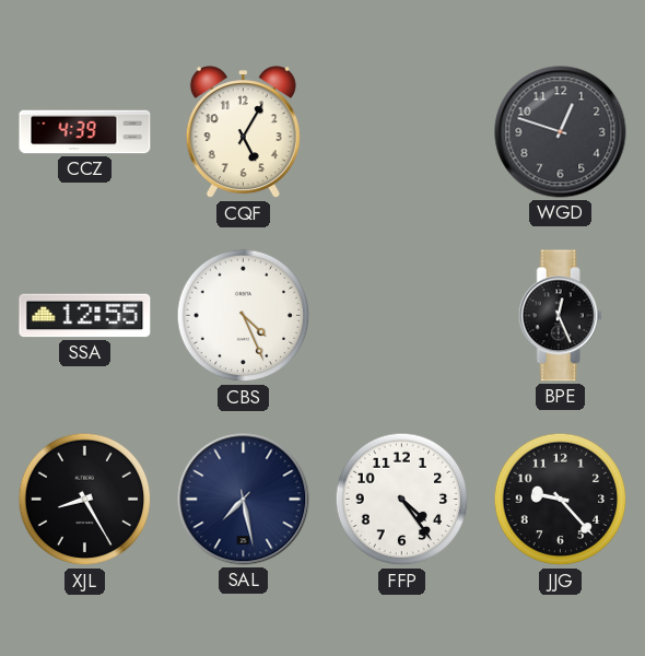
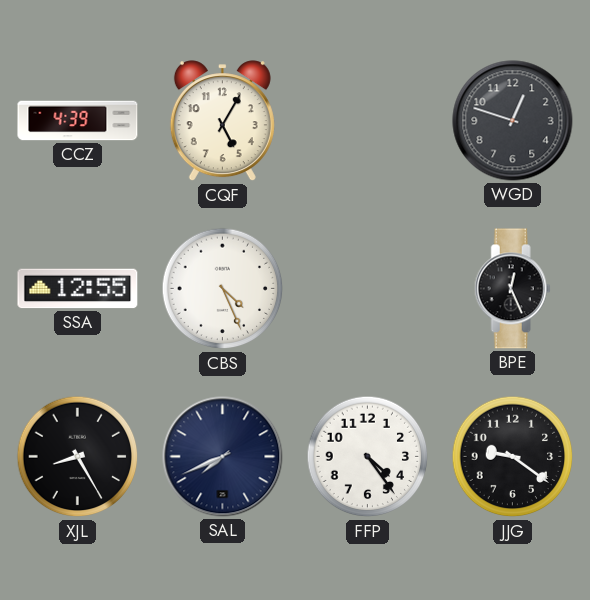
SAL: 7:28 -> 7:41
JJG: 9:23 -> 9:21
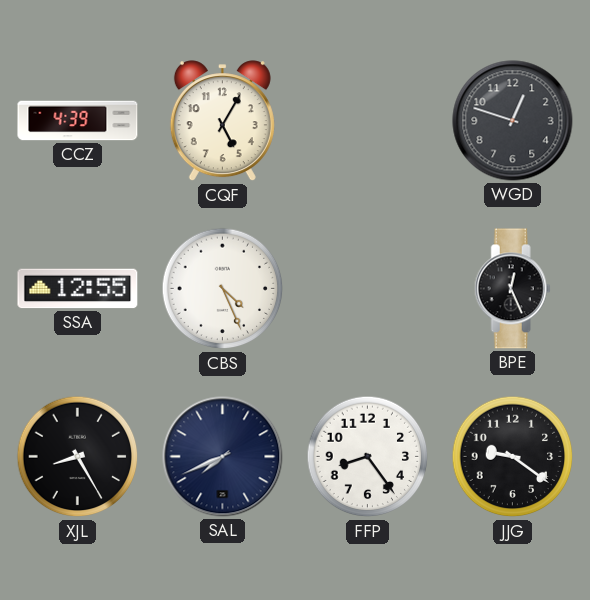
FFP: 4:24 -> 8:24
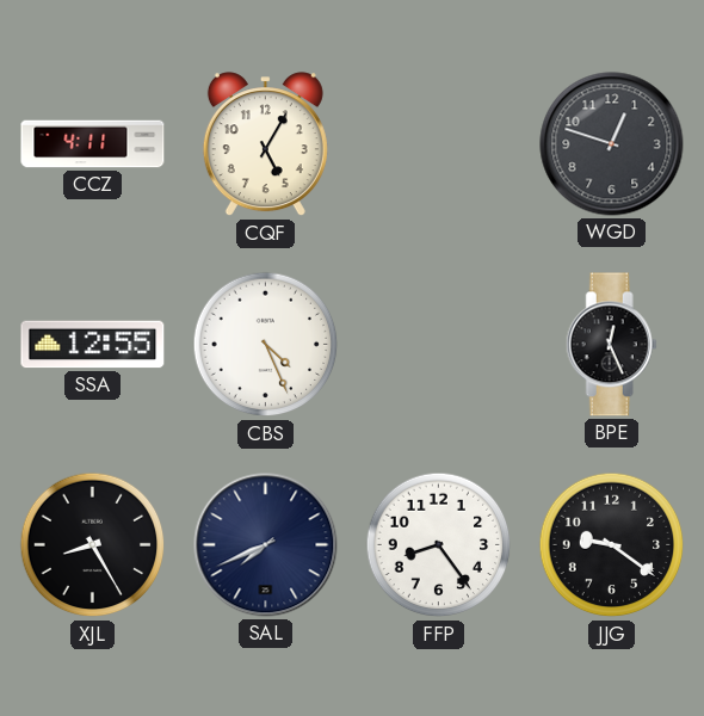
CCZ: 4:39 -> 4:11
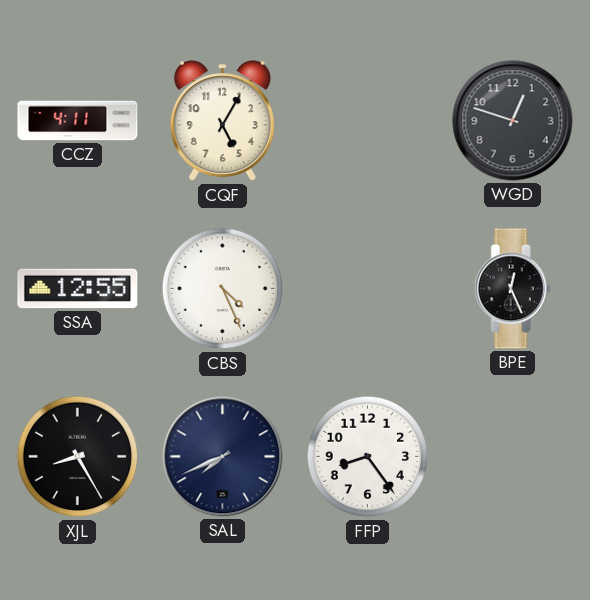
JJG: 9:21 -> none
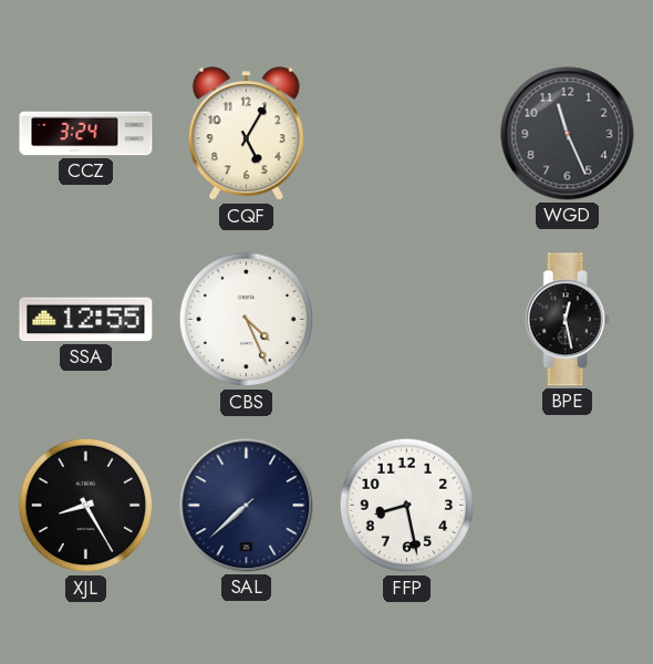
CCZ: 4:11 -> 3:24
WGD: 12:48 -> 11:26
BPE: 12:26 -> 12:28
SAL: 7:41 -> 7:38
FFP: 8:24 -> 8:28
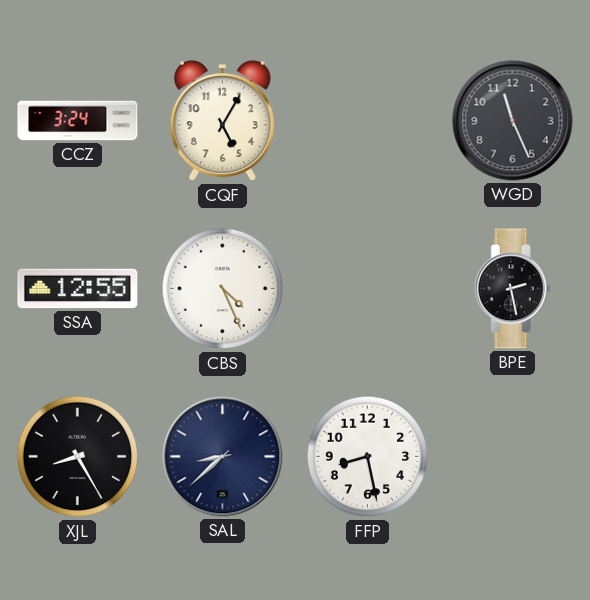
BPE: 12:28 -> 2:28
SAL: 7:38 -> 8:38
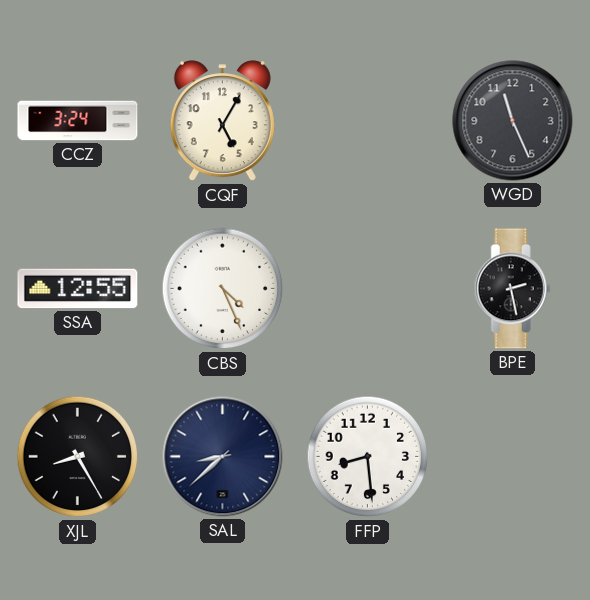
FFP: 8:28 -> 8:29
